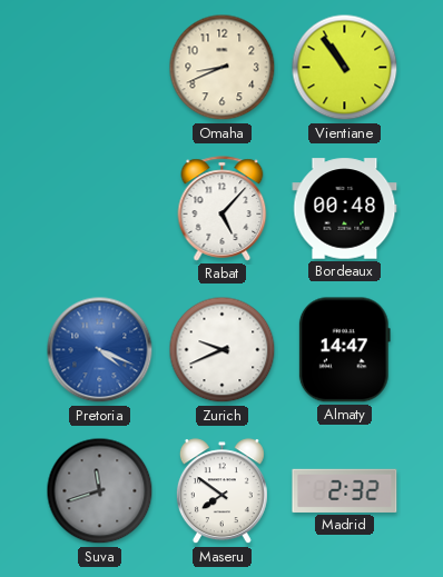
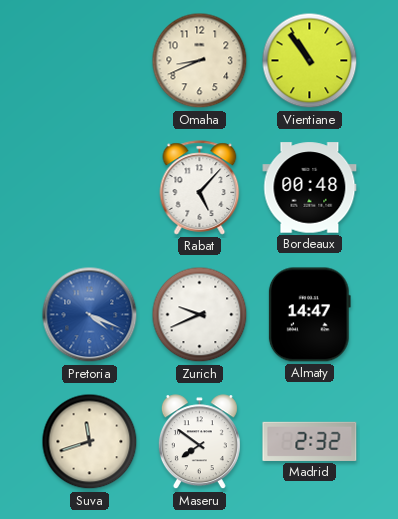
Suva dial: grey -> cream
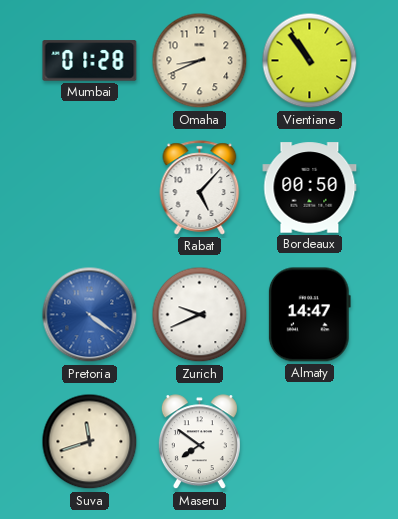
Mumbai: none -> 01:28
Bordeaux: 00:48 -> 00:50
Pretoria: 4:19 -> 4:21
Madrid: 2:32 -> none
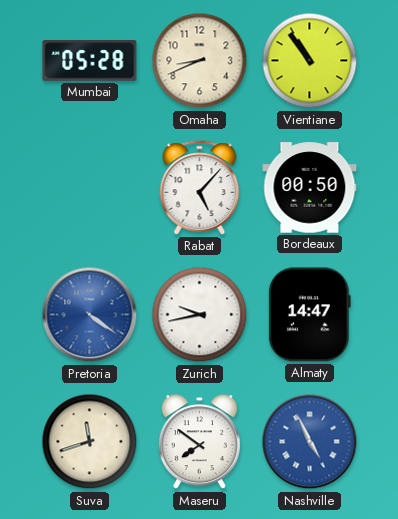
Mumbai: 01:28 -> 05:28
Zurich: 9:41 -> 9:43
Nashville: none -> 4:56
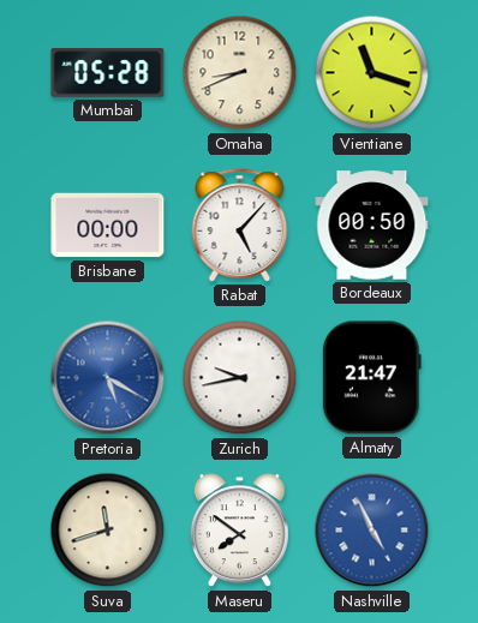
Vientiane: 10:54 -> 11:18
Brisbane: none -> 00:00
Pretoria: 4:21 -> 5:20
Almaty: 14:47 -> 21:47
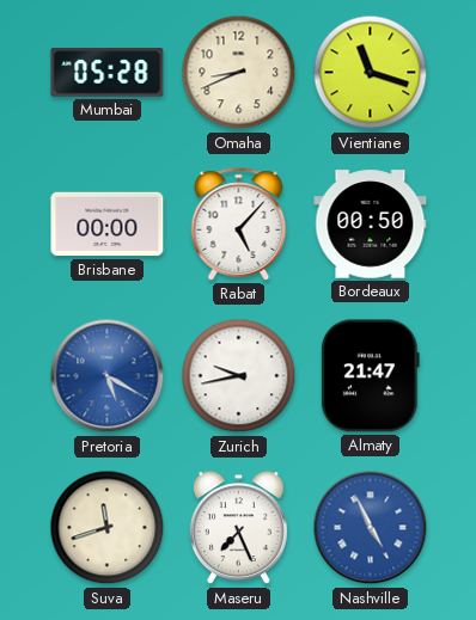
Maseru: 7:51 -> 7:26
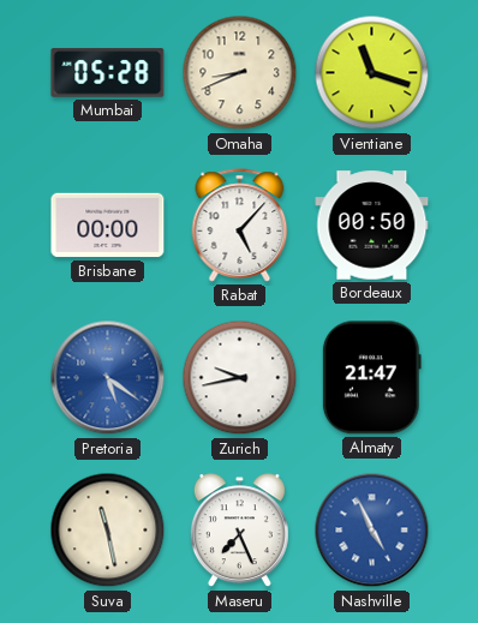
Pretoria: 5:20 -> 5:21
Suva: 11:42 -> 11:28
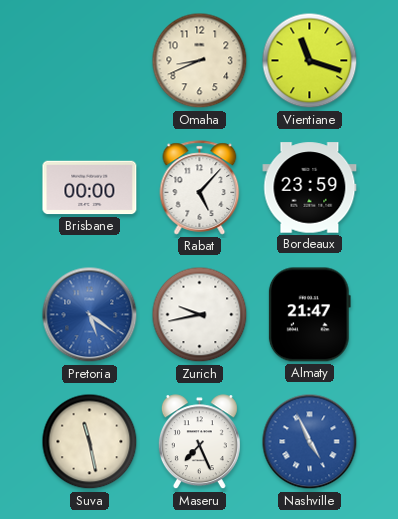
Mumbai: 05:28 -> none
Bordeaux: 00:50 -> 23:59
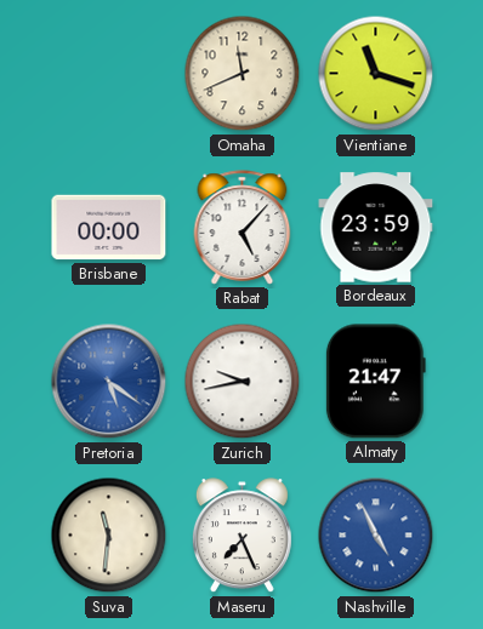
Omaha: 8:41 -> 11:41
Suva: 11:28 -> 11:31
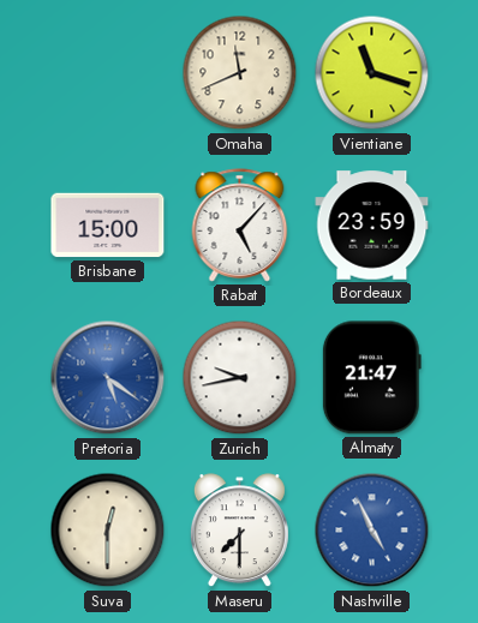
Brisbane: 00:00 -> 15:00
Suva: 11:31 -> 12:30
Maseru: 7:26 -> 7:30
